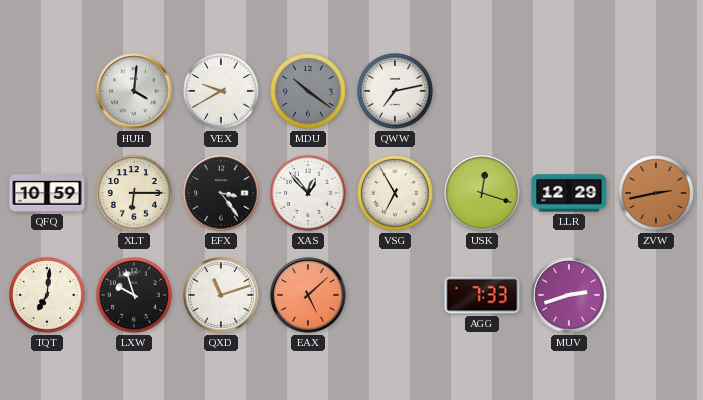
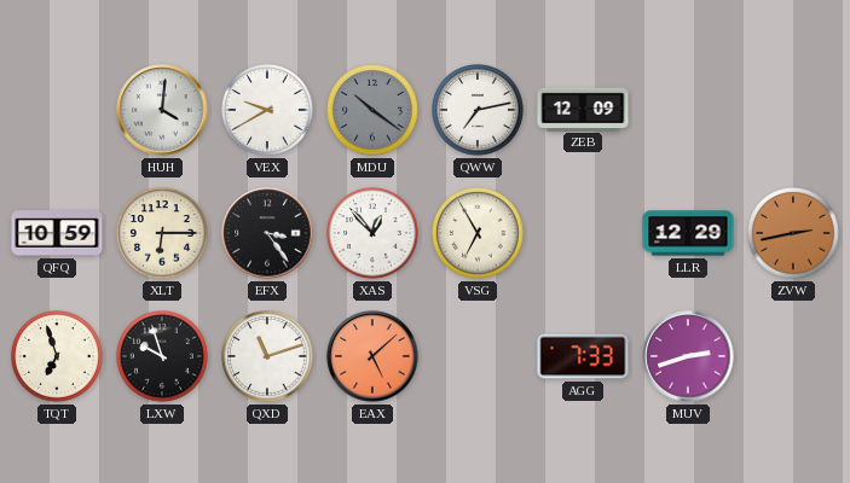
ZEB: none -> 12:09
USK: 12:18 -> none
TQT: 7:01 -> 6:57
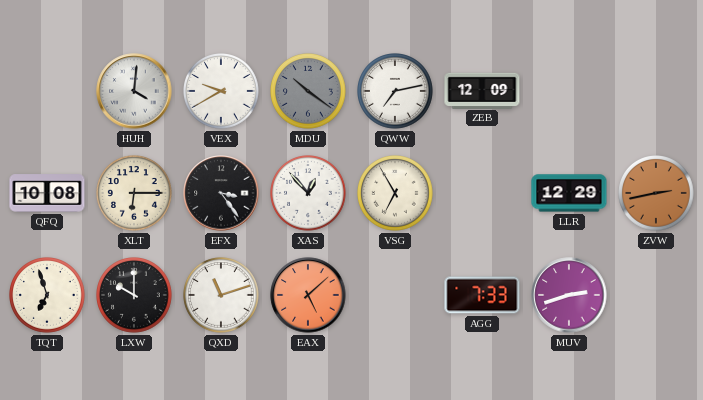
QFQ: 10:59 -> 10:08
LXW: 9:57 -> 10:00
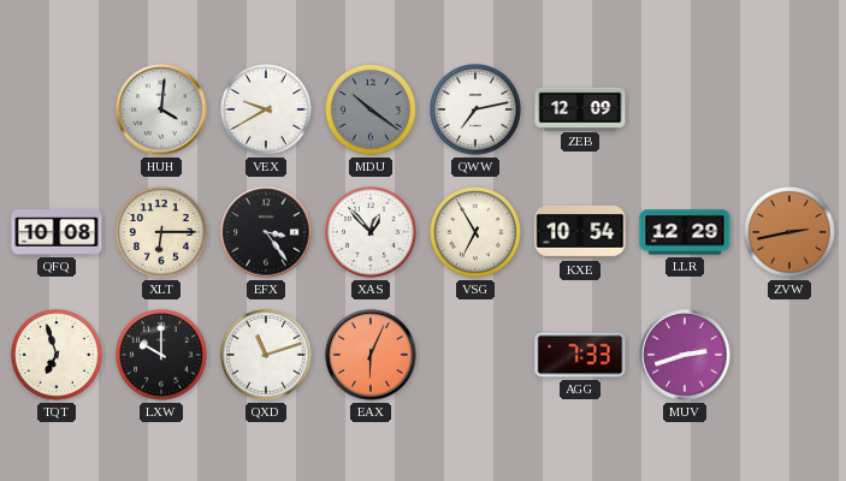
KXE: none -> 10:54
EAX: 5:08 -> 6:04
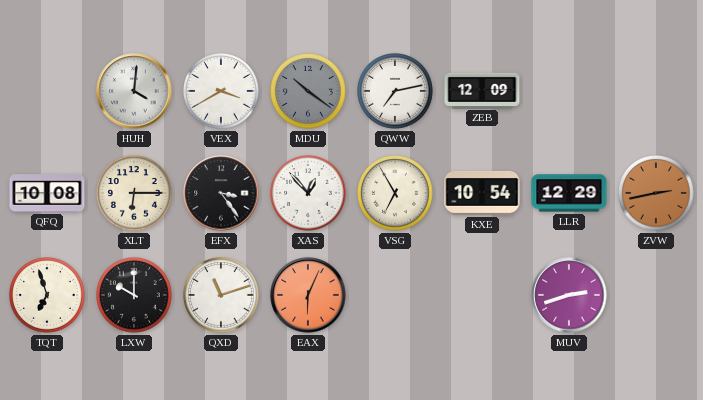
VEX: 9:40 -> 3:40
AGG: 7:33 -> none
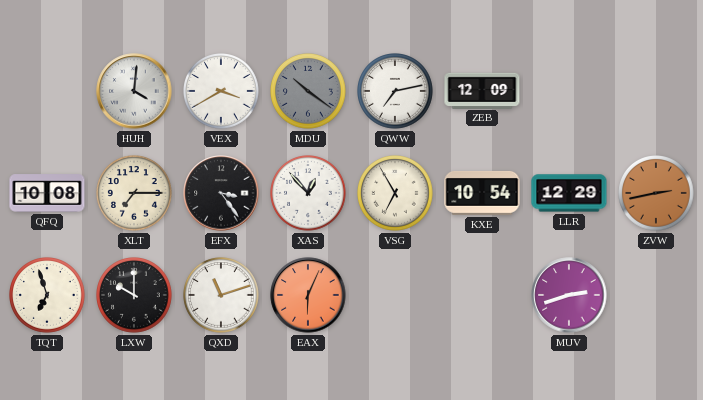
XLT: 6:15 -> 7:15
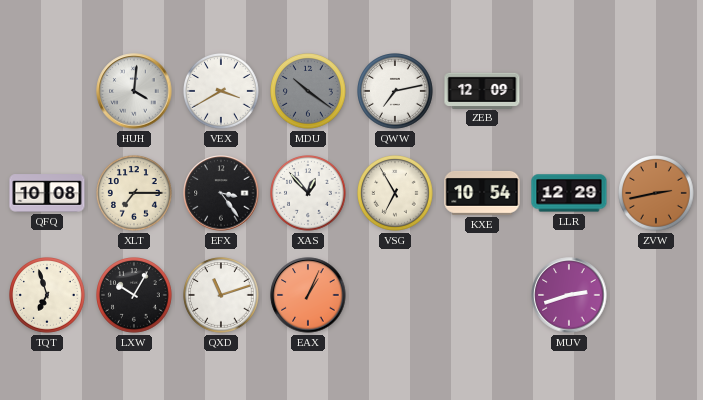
LXW: 10:00 -> 10:05
EAX: 6:04 -> 1:04
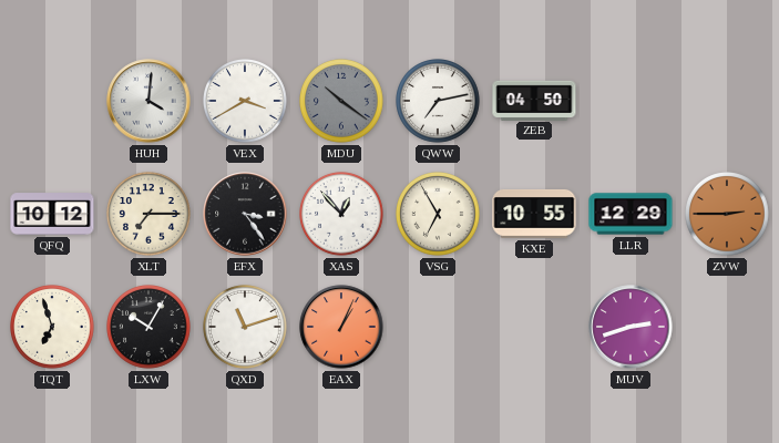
ZEB: 12:09 -> 04:50
QFQ: 10:08 -> 10:12
KXE: 10:54 -> 10:55
ZVW: 2:43 -> 2:45
